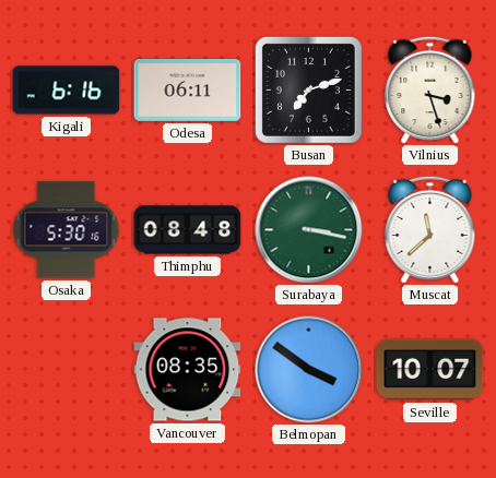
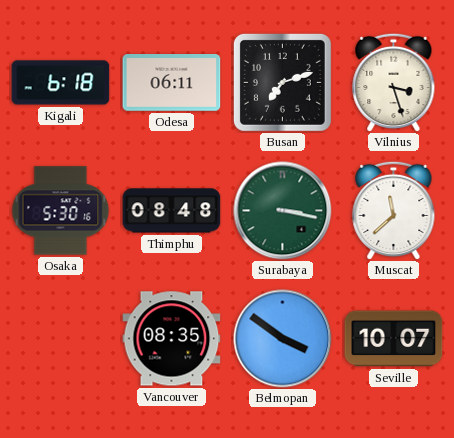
Kigali: 6:16 -> 6:18
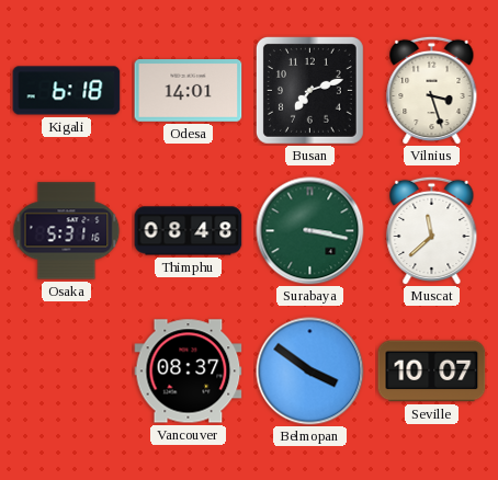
Odesa: 06:11 -> 14:01
Osaka: 5:30 -> 5:31
Vancouver: 08:35 -> 08:37
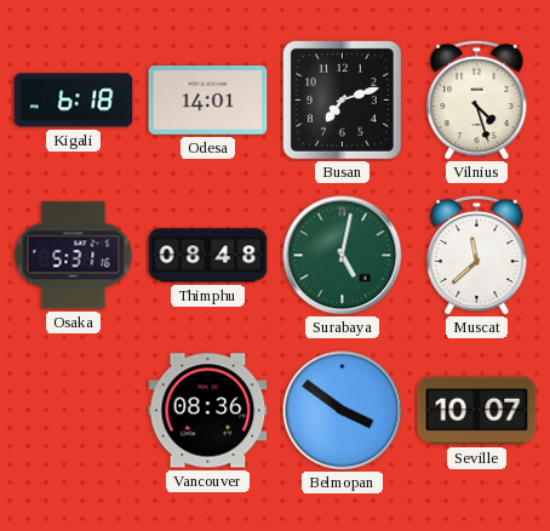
Vilnius: 3:27 -> 4:27
Surabaya: 3:17 -> 5:02
Vancouver: 08:37 -> 08:36
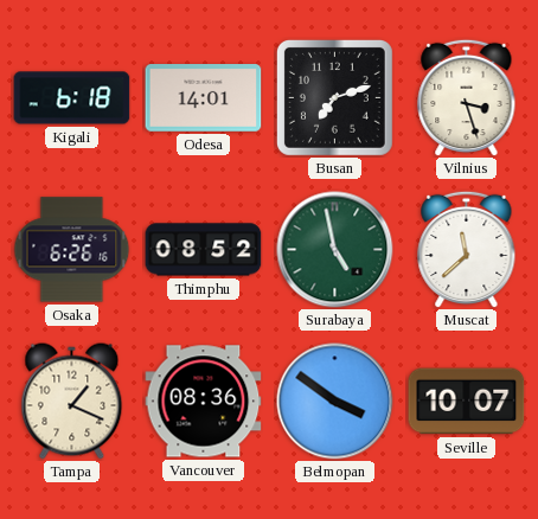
Vilnius: 4:27 -> 3:27
Osaka: 5:31 -> 6:26
Thimphu: 08:48 -> 08:52
Surabaya: 5:02 -> 4:58
Tampa: none -> 1:19
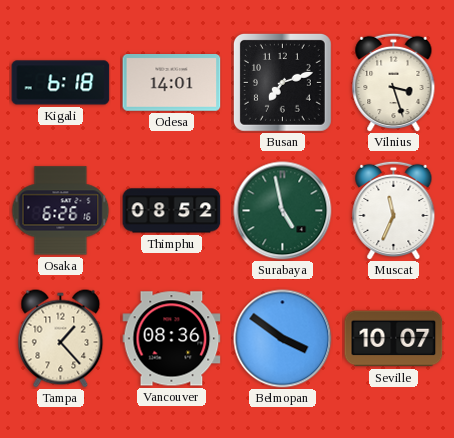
Muscat: 11:38 -> 11:34
Tampa: 1:19 -> 1:23
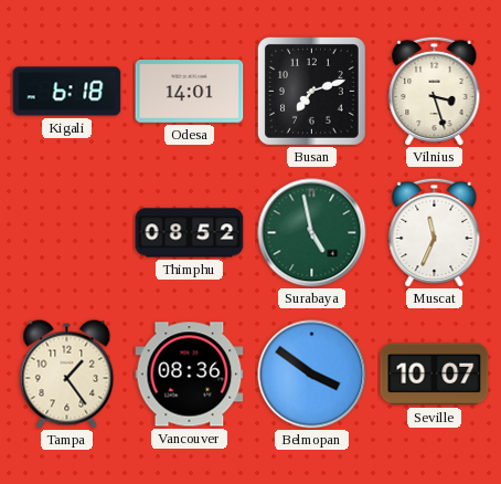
Osaka: 6:26 -> none
Tampa: 1:23 -> 1:24
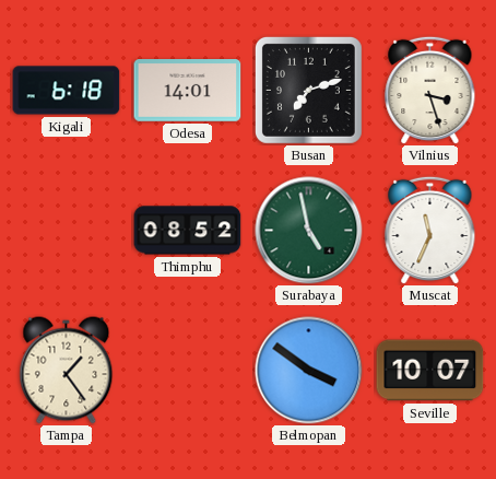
Vancouver: 08:36 -> none
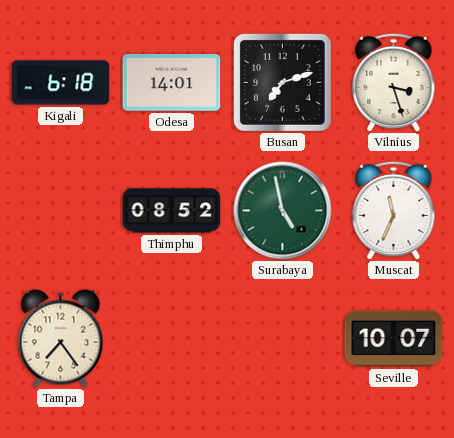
Tampa: 1:24 -> 7:24
Belmopan: 3:51 -> none
